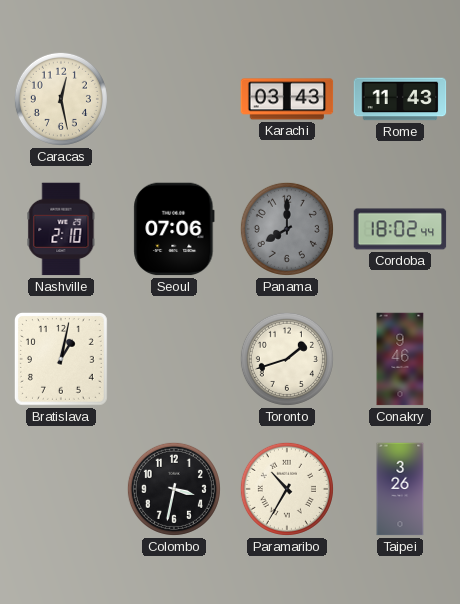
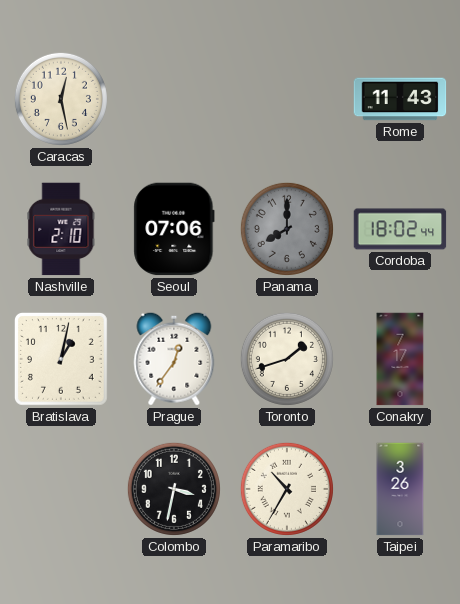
Karachi: 03:43 -> none
Prague: none -> 12:36
Conakry: 9:46 -> 7:17
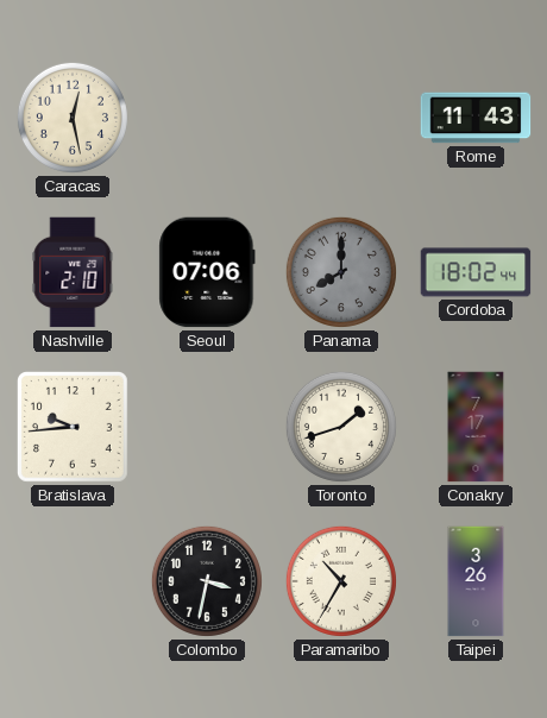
Bratislava: 1:02 -> 9:44
Prague: 12:36 -> none
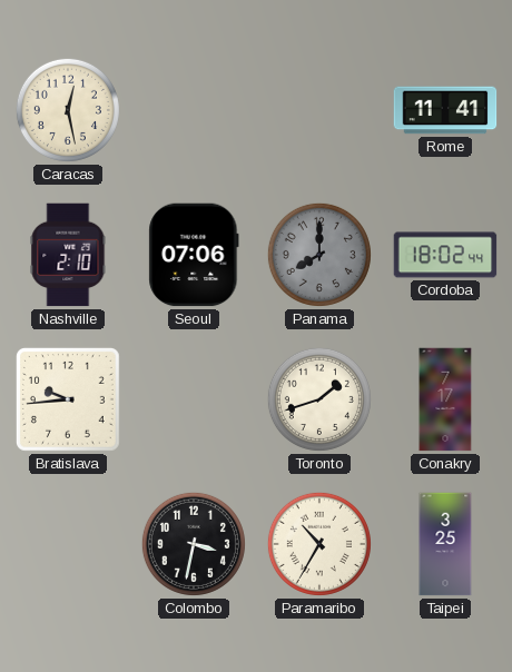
Rome: 11:43 -> 11:41
Taipei: 3:26 -> 3:25
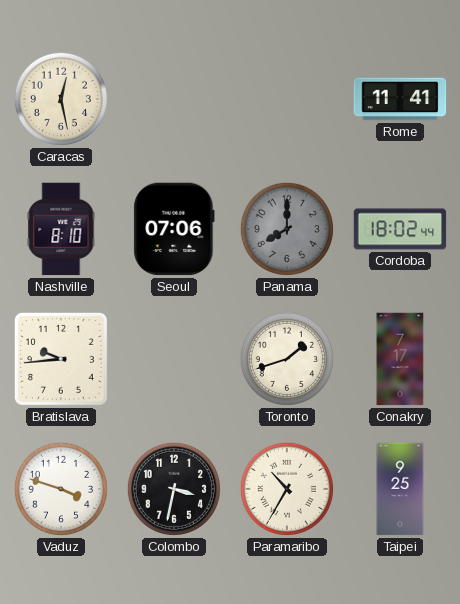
Nashville: 2:10 -> 8:10
Vaduz: none -> 3:48
Taipei: 3:25 -> 9:25
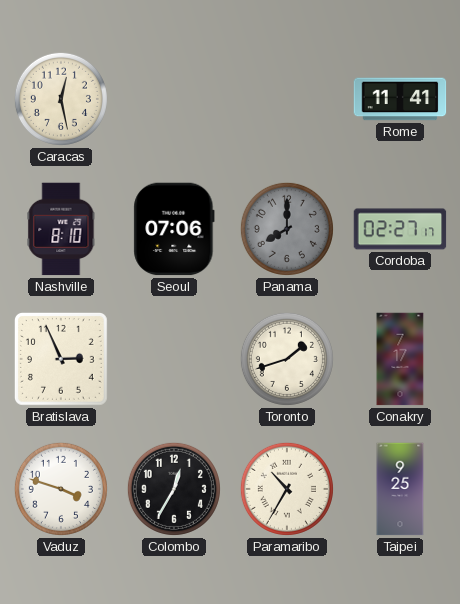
Cordoba: 18:02 -> 02:27
Bratislava: 9:44 -> 2:56
Colombo: 3:32 -> 12:35
